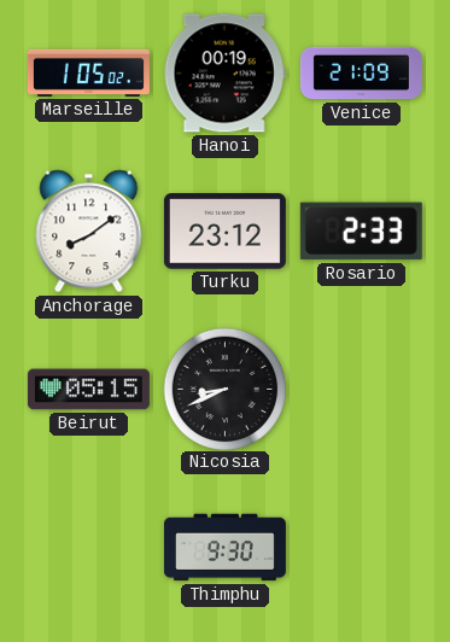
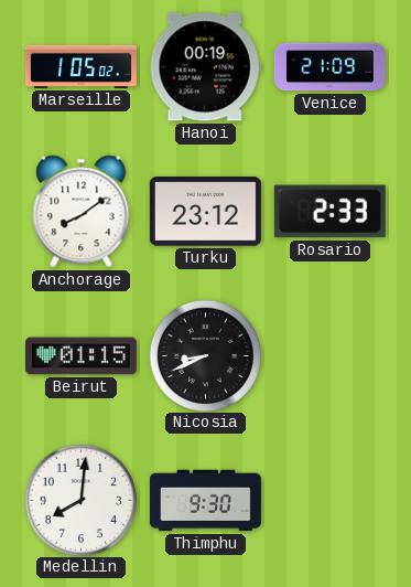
Beirut: 05:15 -> 01:15
Medellin: none -> 8:01
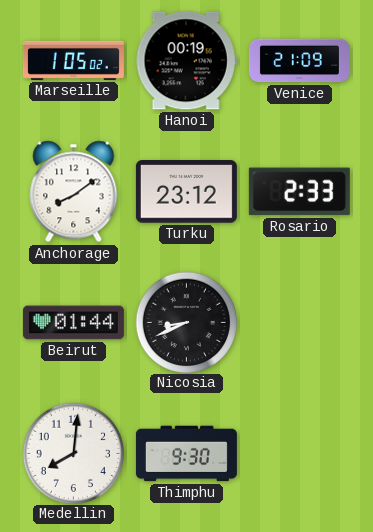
Beirut: 01:15 -> 01:44
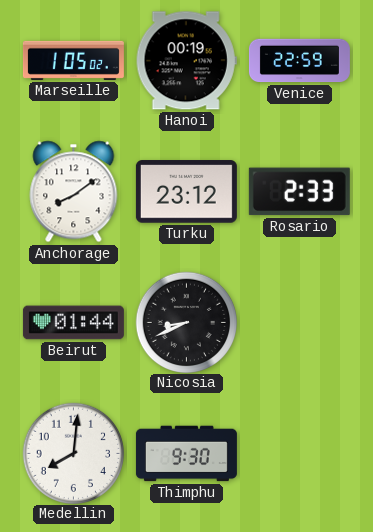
Venice: 21:09 -> 22:59
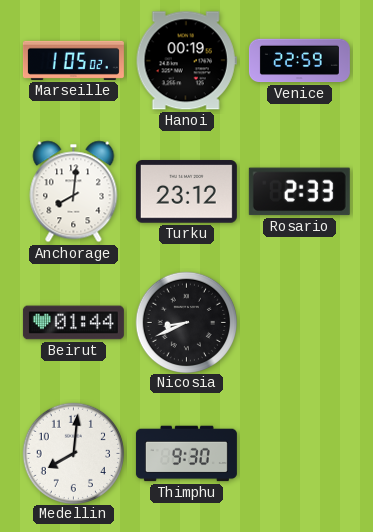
Anchorage: 8:09 -> 8:01
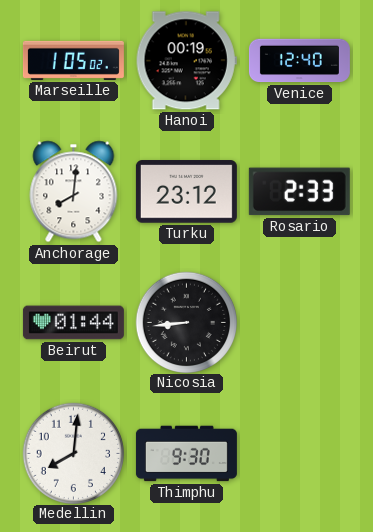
Venice: 22:59 -> 12:40
Nicosia: 8:41 -> 8:44
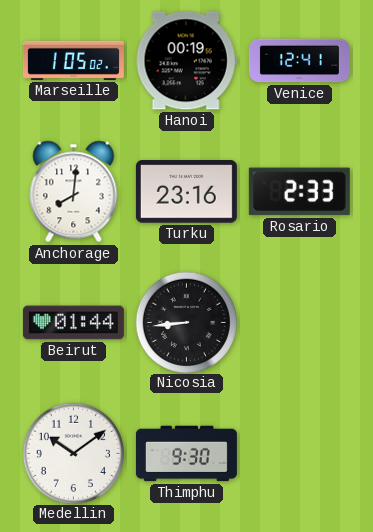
Venice: 12:40 -> 12:41
Turku: 23:12 -> 23:16
Medellin: 8:01 -> 10:09
